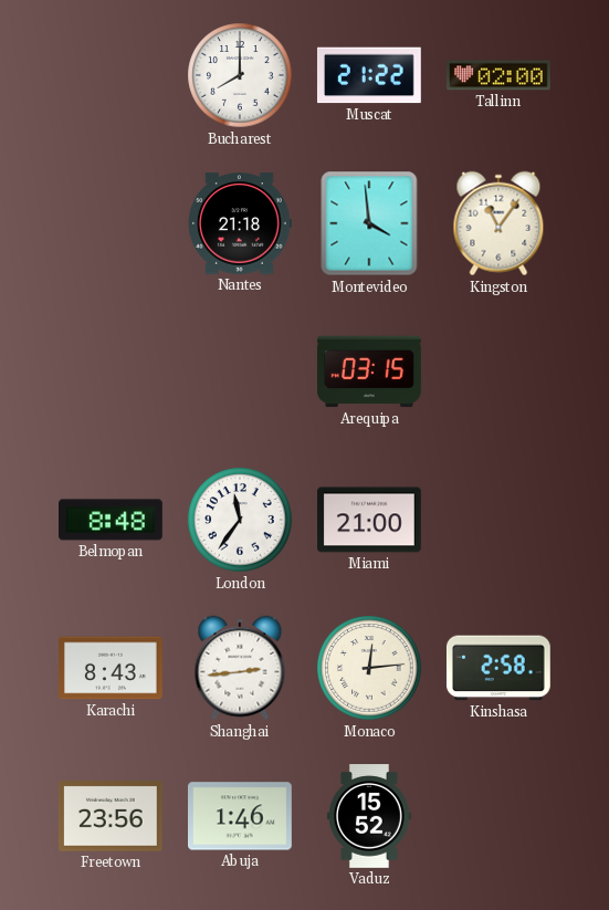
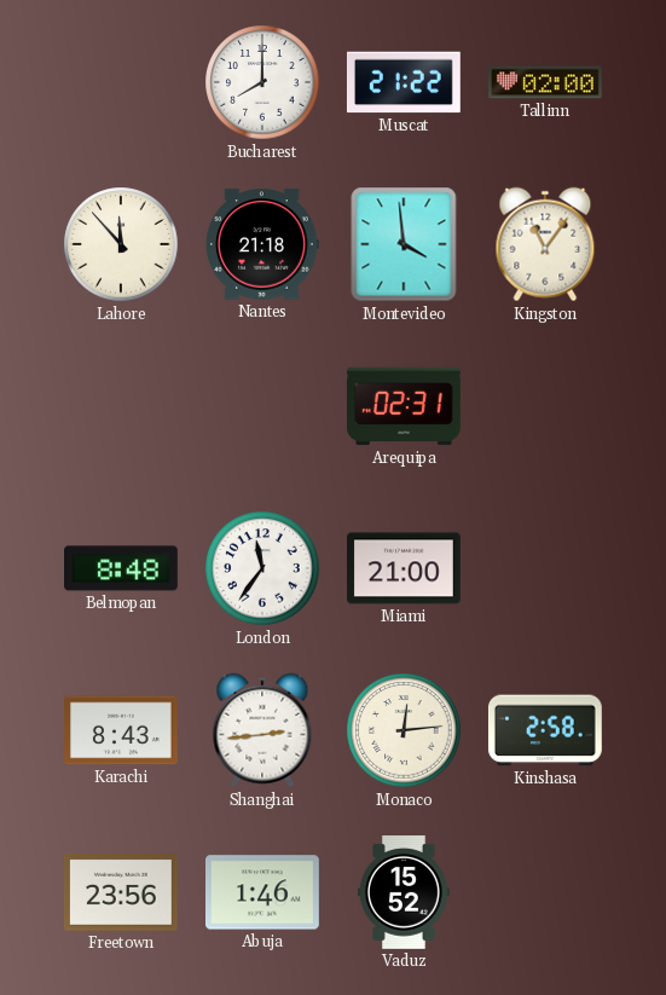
Lahore: none -> 11:53
Arequipa: 03:15 -> 02:31
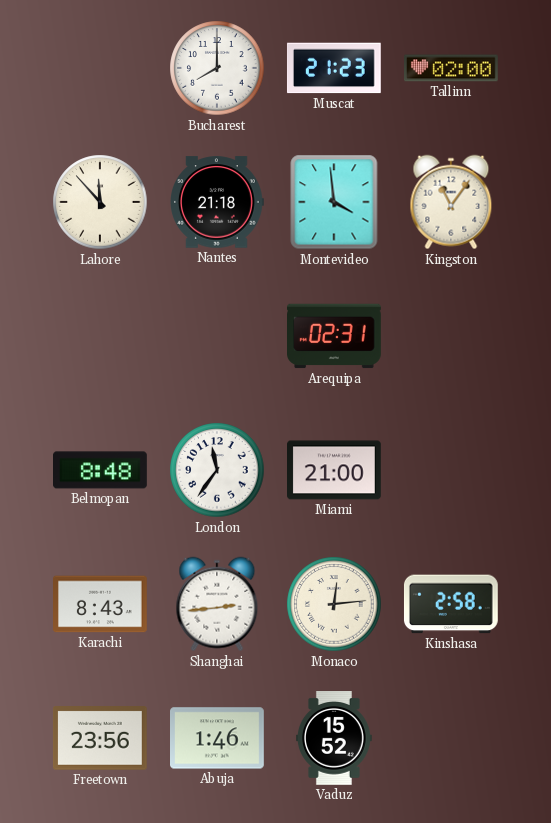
Muscat: 21:22 -> 21:23
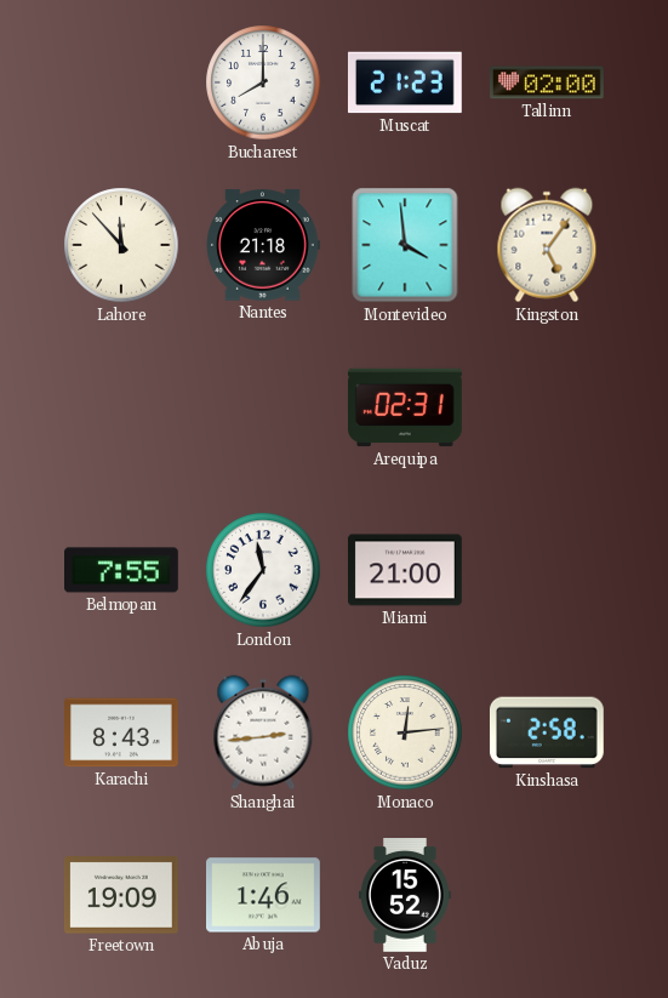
Kingston: 11:06 -> 5:06
Belmopan: 8:48 -> 7:55
Freetown: 23:56 -> 19:09
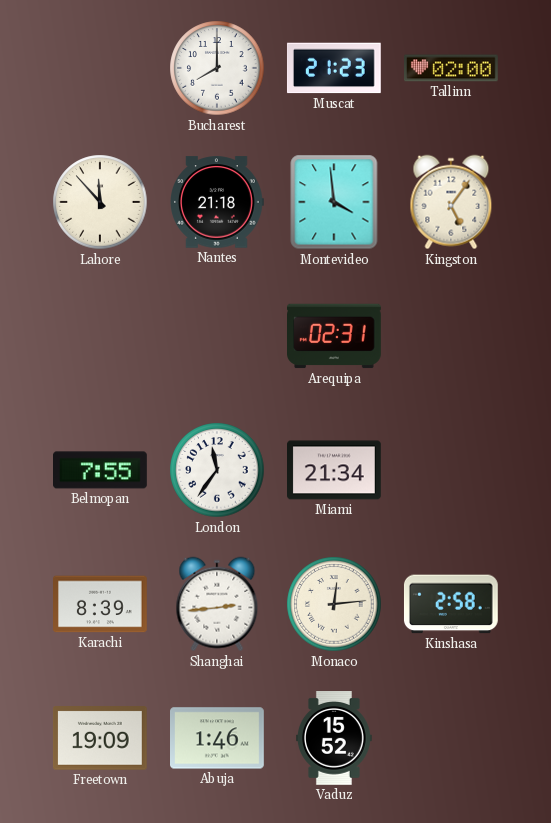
Miami: 21:00 -> 21:34
Karachi: 8:43 -> 8:39
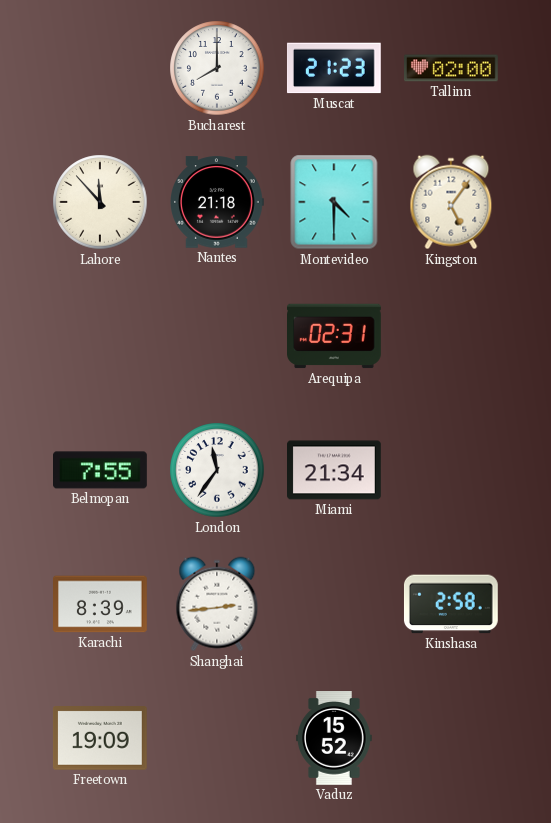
Montevideo: 3:59 -> 4:30
Monaco: 12:14 -> none
Abuja: 1:46 -> none
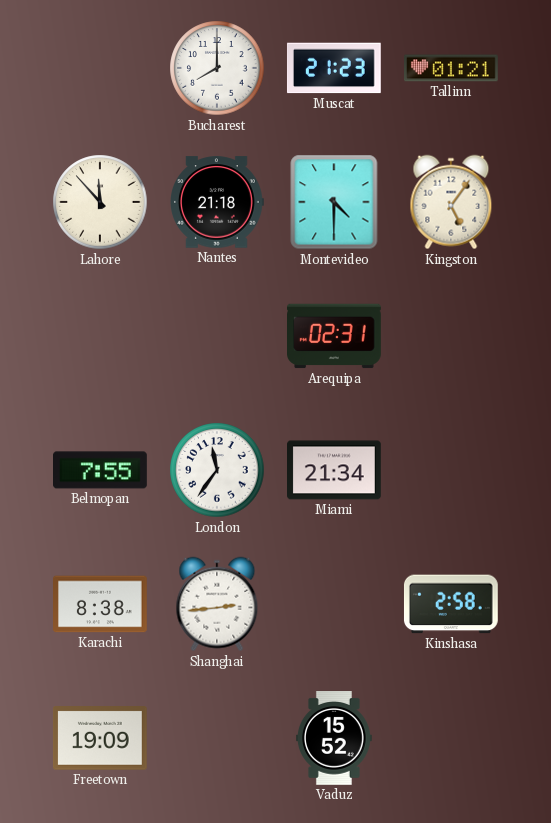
Tallinn: 02:00 -> 01:21
Karachi: 8:39 -> 8:38
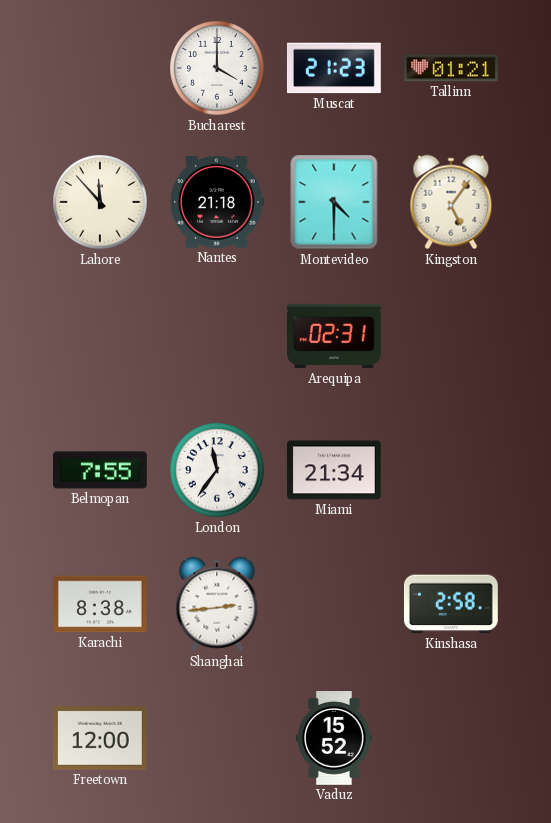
Bucharest: 8:00 -> 4:00
Freetown: 19:09 -> 12:00
